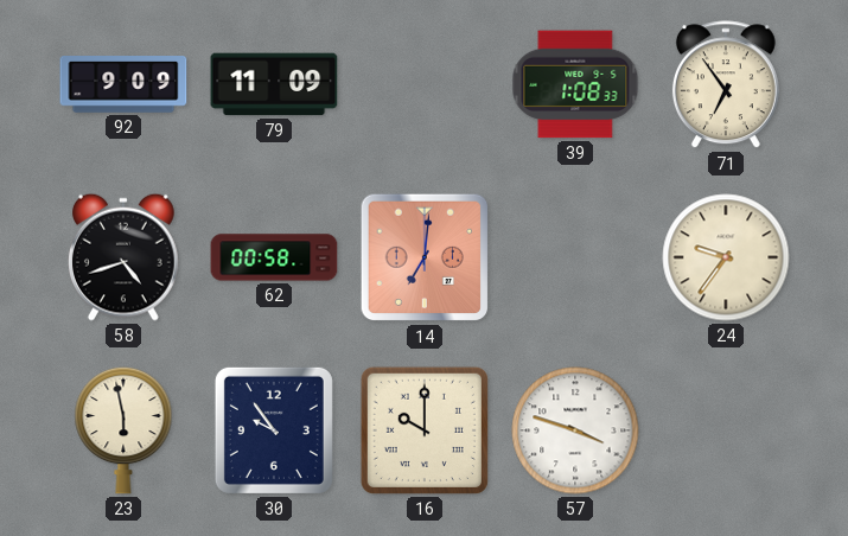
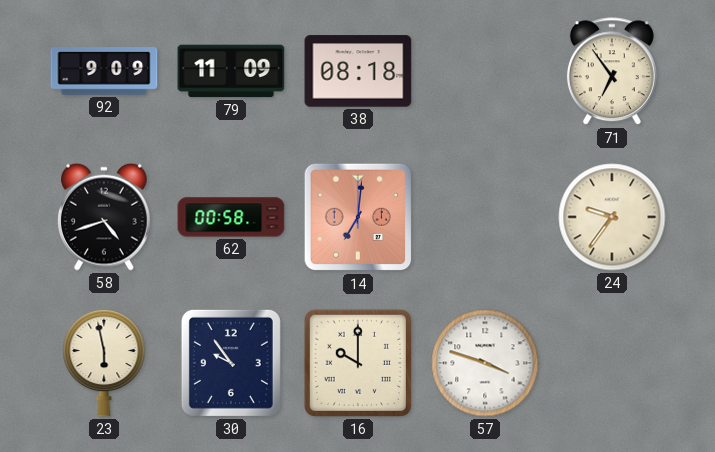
38: none -> 08:18
39: 1:08 -> none
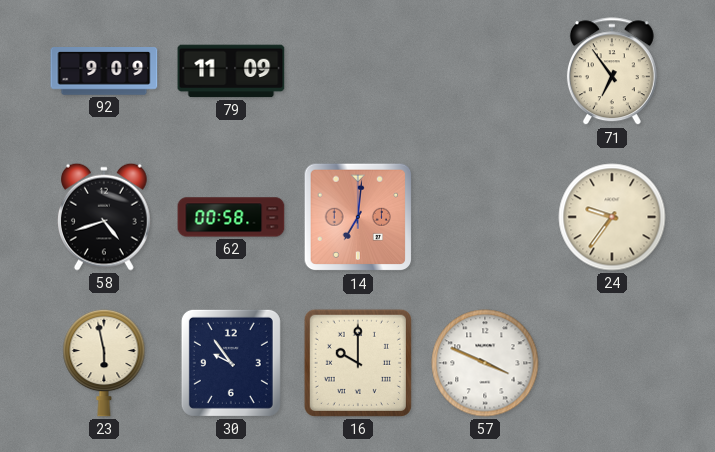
38: 08:18 -> none
57: 3:48 -> 3:49
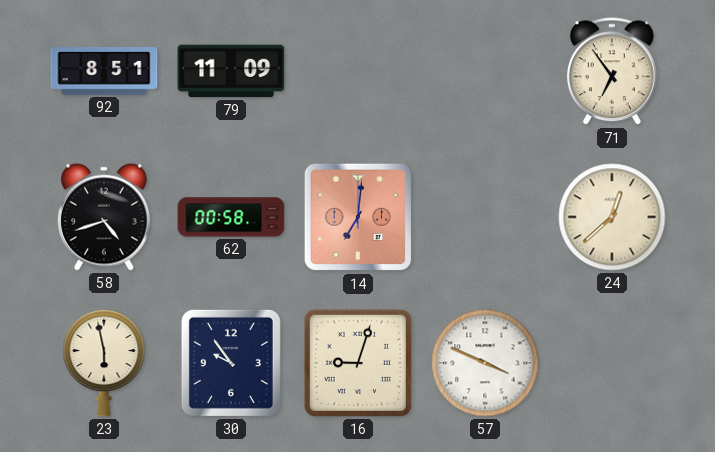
92: 9:09 -> 8:51
24: 9:36 -> 12:38
16: 10:00 -> 9:03
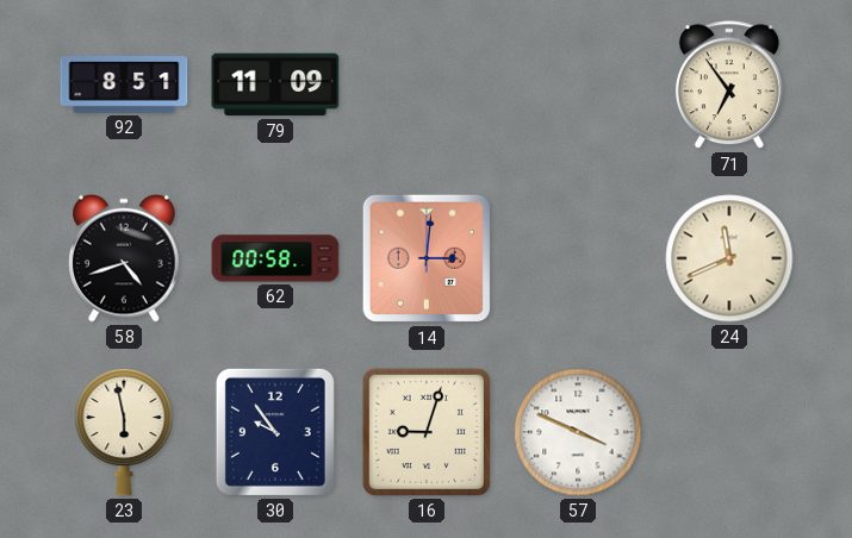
14: 7:01 -> 3:01
24: 12:38 -> 11:41
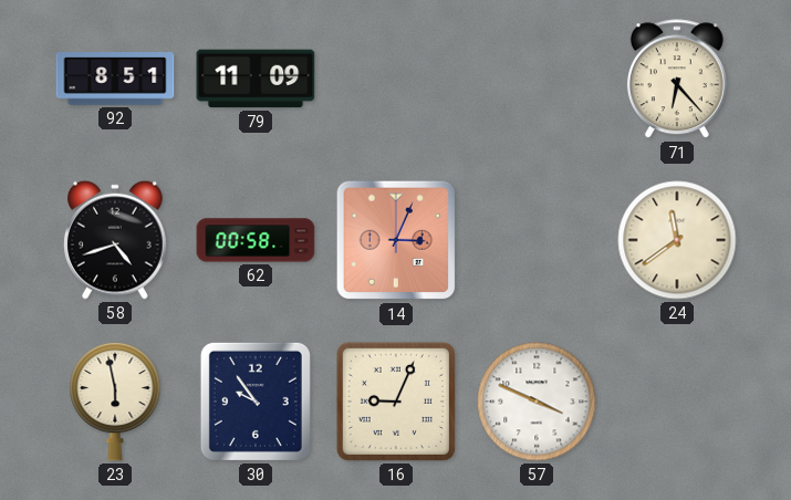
71: 6:54 -> 6:23
14: 3:01 -> 3:04
24: 11:41 -> 11:39
16: 9:03 -> 9:04
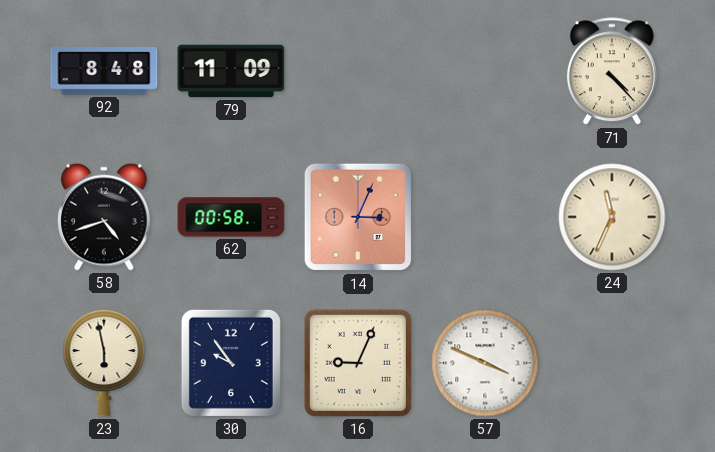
92: 8:51 -> 8:48
71: 6:23 -> 4:23
24: 11:39 -> 11:34
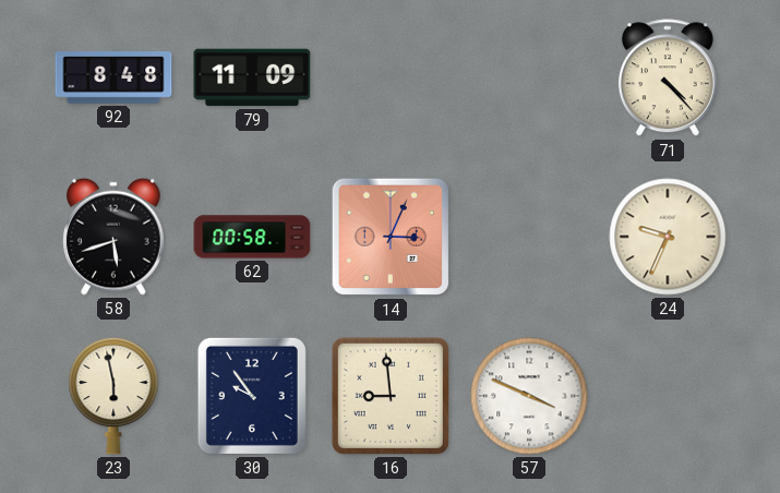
58: 4:42 -> 5:42
24: 11:34 -> 9:34
16: 9:04 -> 8:59
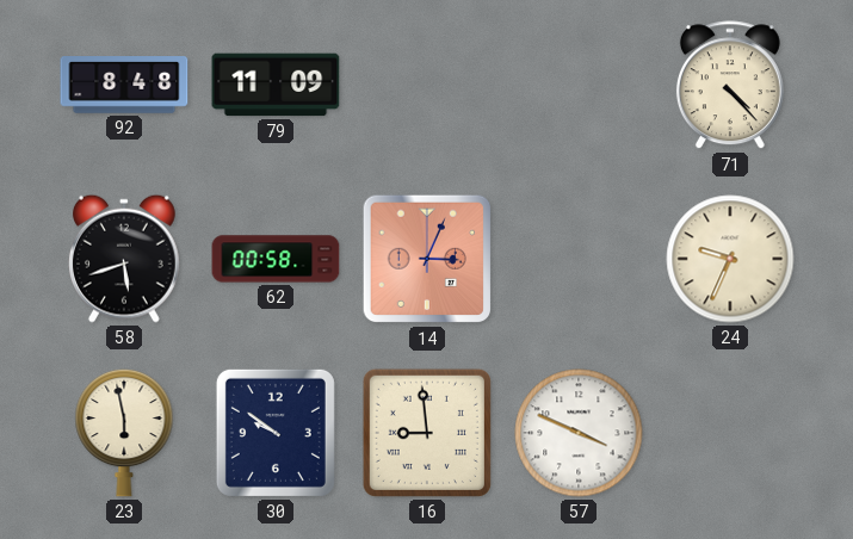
30: 9:54 -> 9:51
